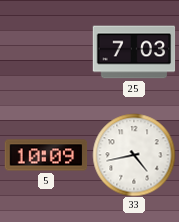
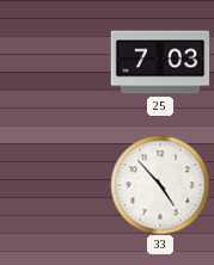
5: 10:09 -> none
33: 4:43 -> 4:53
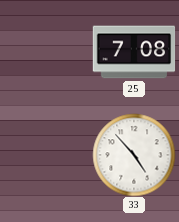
25: 7:03 -> 7:08
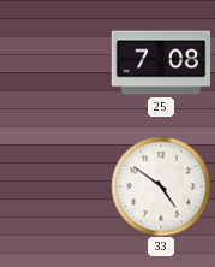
33: 4:53 -> 4:51
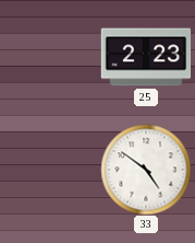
25: 7:08 -> 2:23
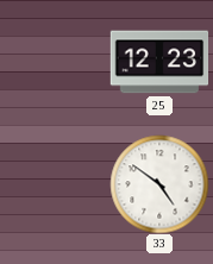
25: 2:23 -> 12:23
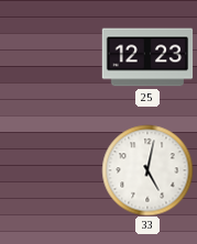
33: 4:51 -> 5:02
